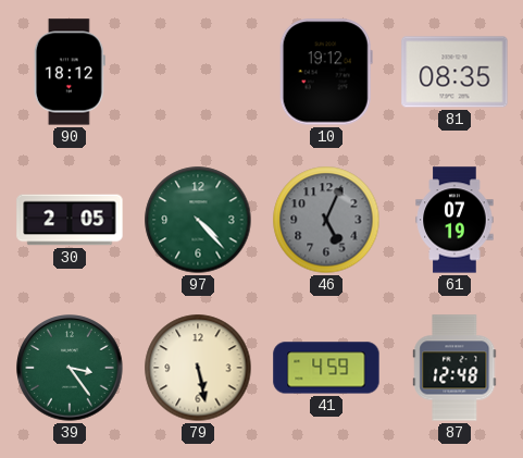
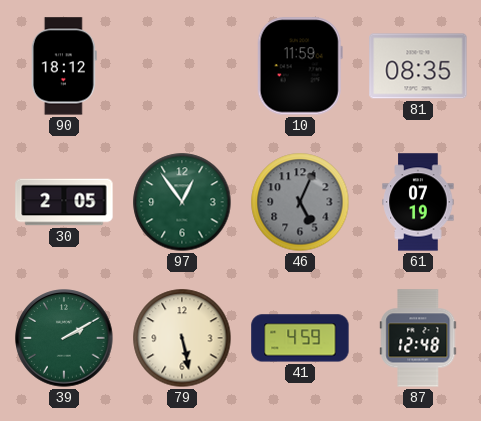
10: 19:12 -> 11:59
97: 4:23 -> 12:54
39: 3:24 -> 2:10
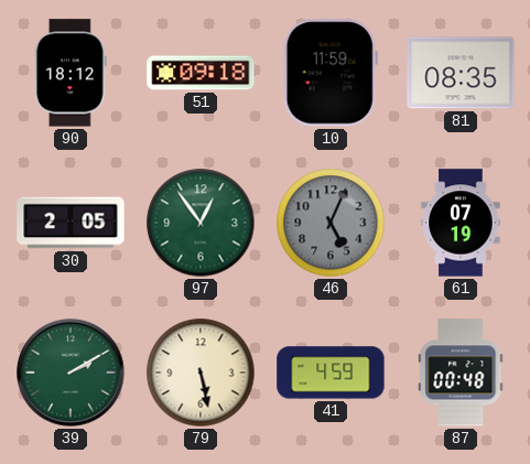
51: none -> 09:18
87: 12:48 -> 00:48
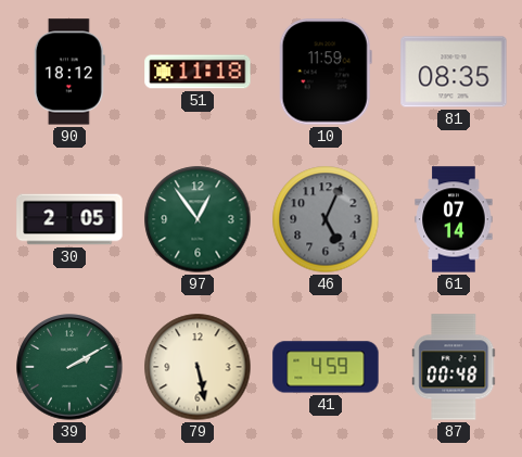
51: 09:18 -> 11:18
61: 07:19 -> 07:14
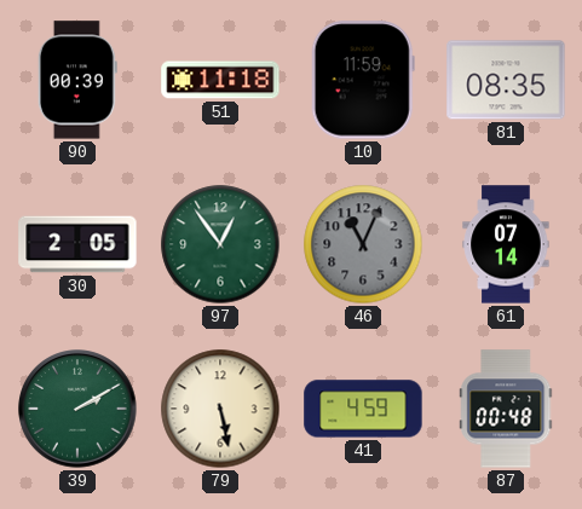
90: 18:12 -> 00:39
46: 5:04 -> 11:04
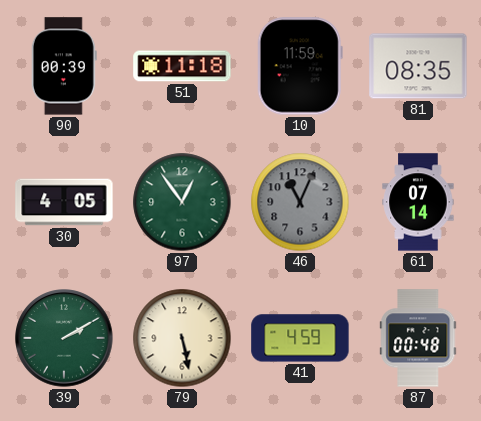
30: 2:05 -> 4:05
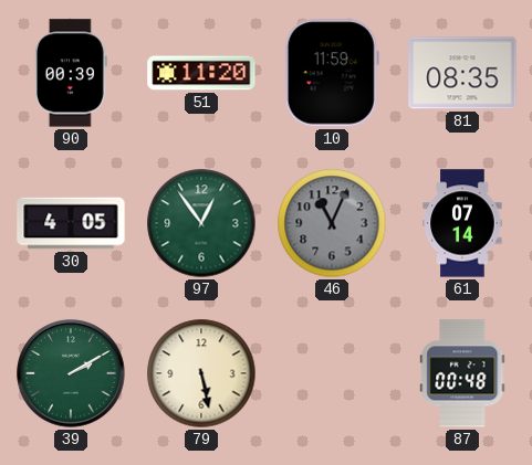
51: 11:18 -> 11:20
41: 4:59 -> none
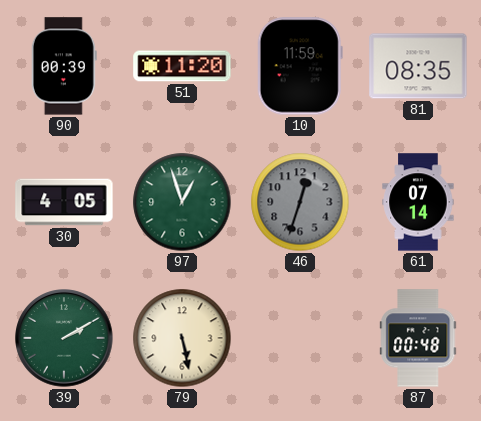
97: 12:54 -> 12:57
46: 11:04 -> 12:33
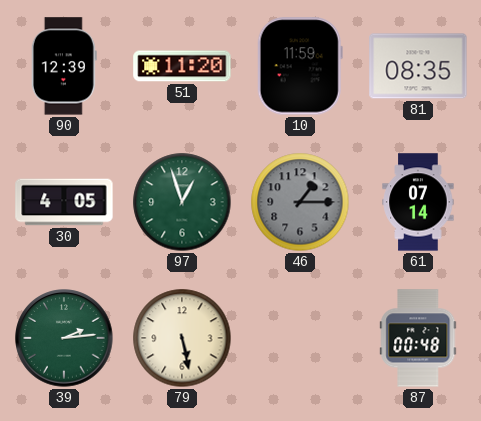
90: 00:39 -> 12:39
46: 12:33 -> 1:15
39: 2:10 -> 2:14
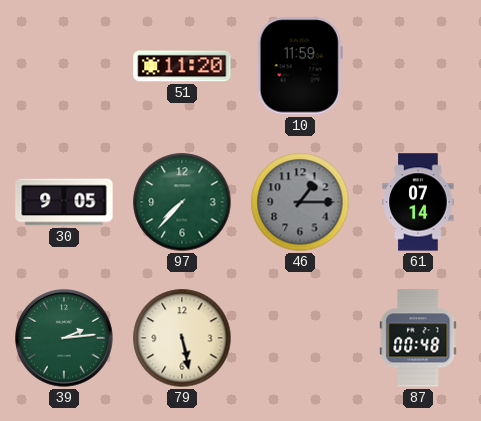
90: 12:39 -> none
81: 08:35 -> none
30: 4:05 -> 9:05
97: 12:57 -> 7:37
